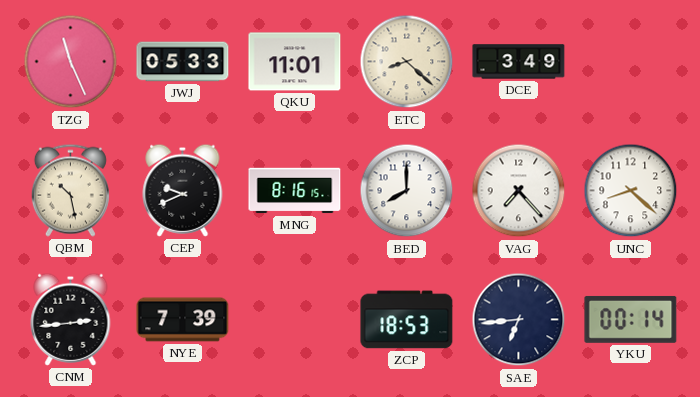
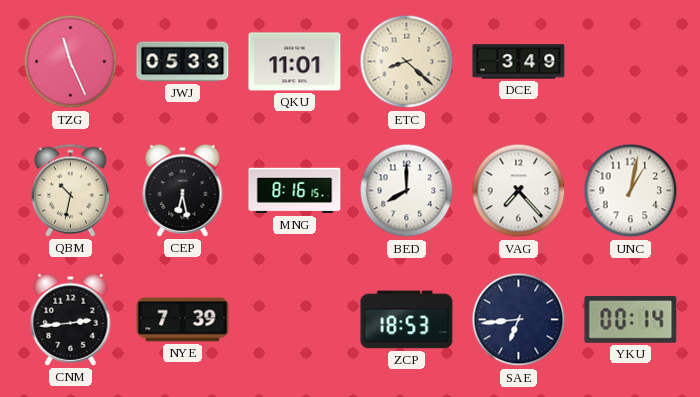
QBM: 10:28 -> 10:32
CEP: 9:41 -> 6:28
UNC: 8:22 -> 1:02
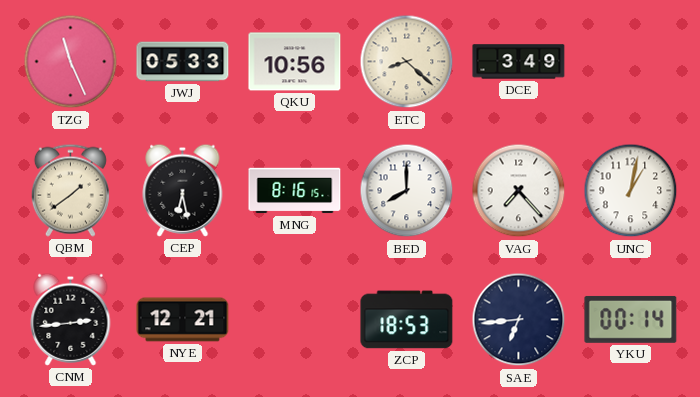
QKU: 11:01 -> 10:56
QBM: 10:32 -> 1:39
NYE: 7:39 -> 12:21
